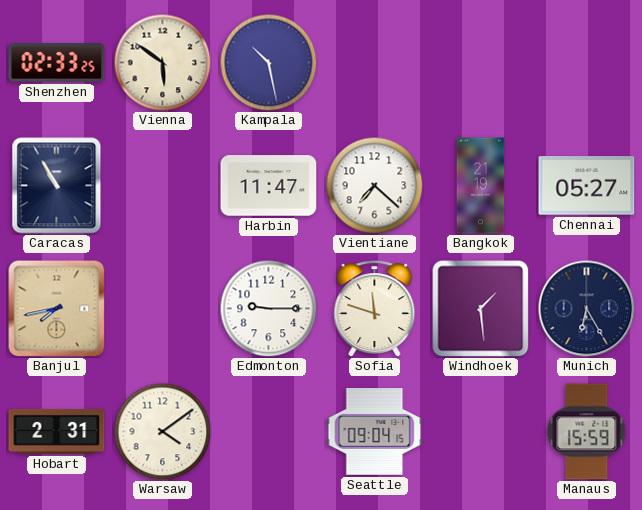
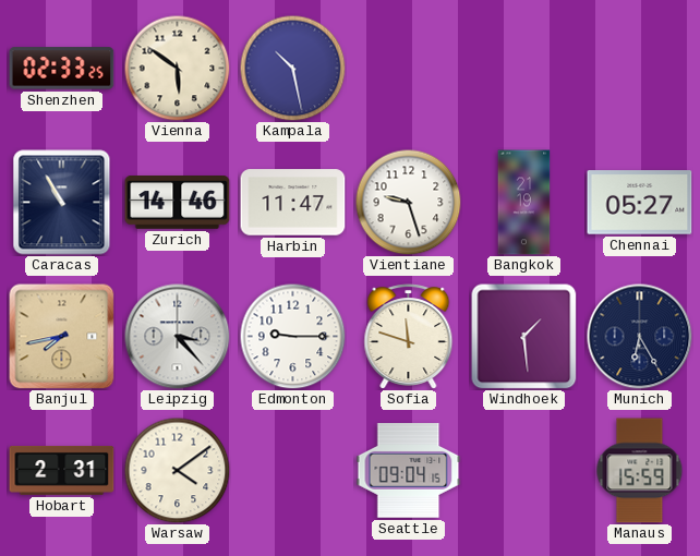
Zurich: none -> 14:46
Vientiane: 7:22 -> 9:27
Leipzig: none -> 3:23
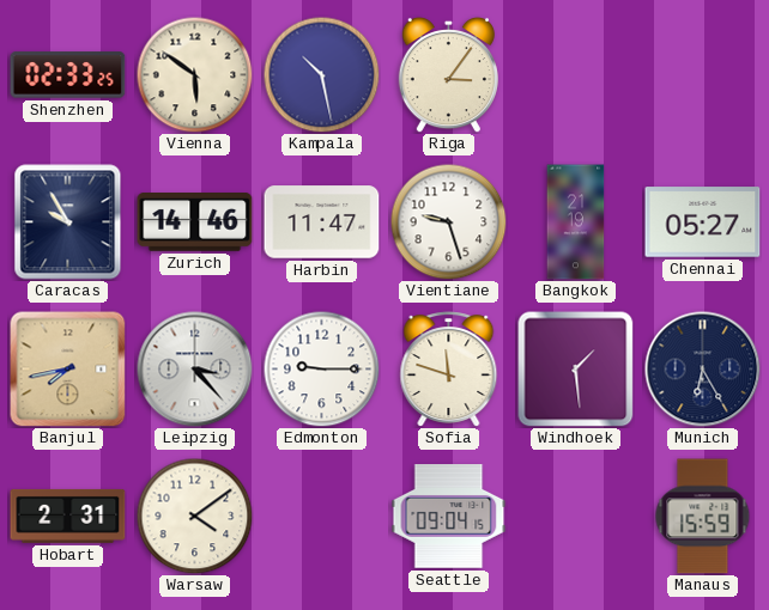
Riga: none -> 3:06
Caracas: 10:55 -> 9:55
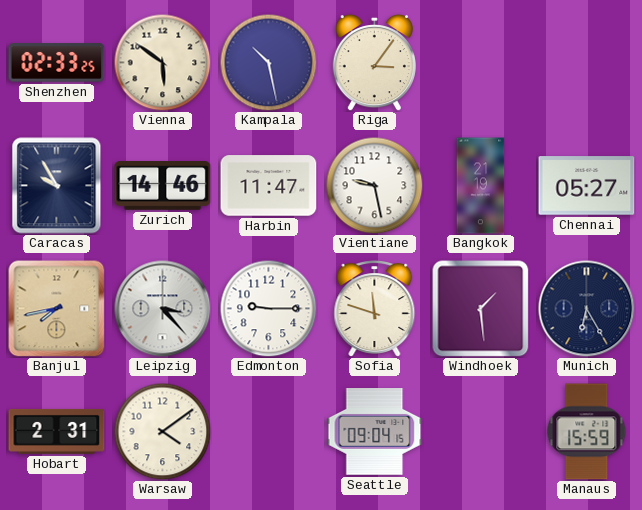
Vientiane: 9:27 -> 9:28
